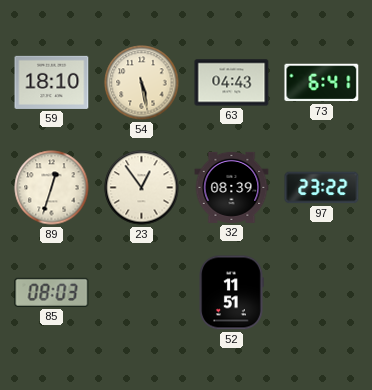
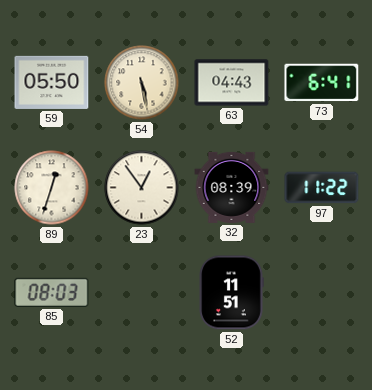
59: 18:10 -> 05:50
97: 23:22 -> 11:22
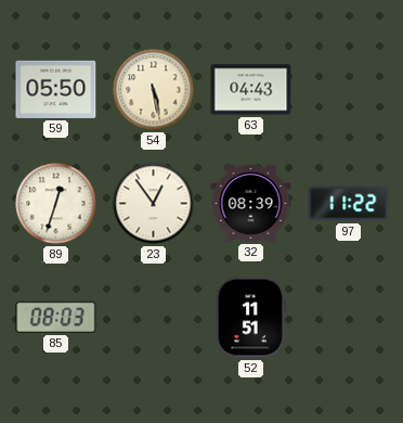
73: 6:41 -> none
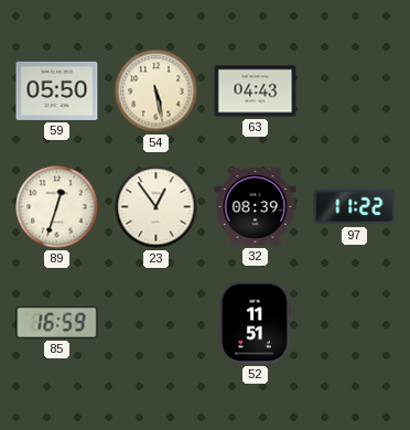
85: 08:03 -> 16:59
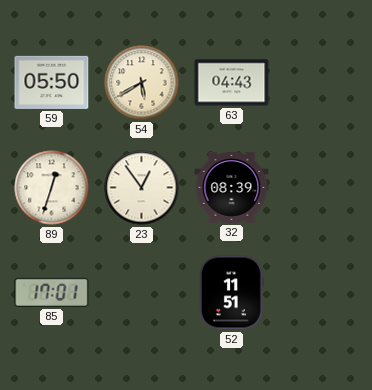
54: 5:28 -> 5:40
97: 11:22 -> none
85: 16:59 -> 17:01
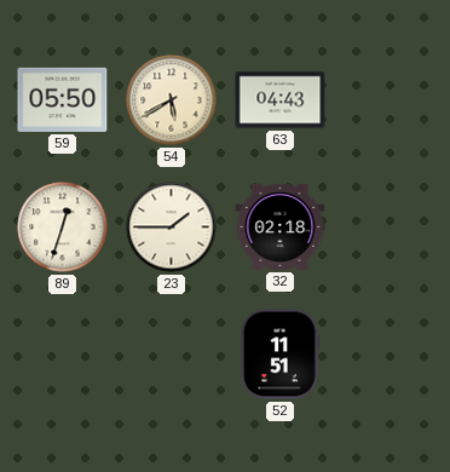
23: 12:54 -> 1:45
32: 08:39 -> 02:18
85: 17:01 -> none
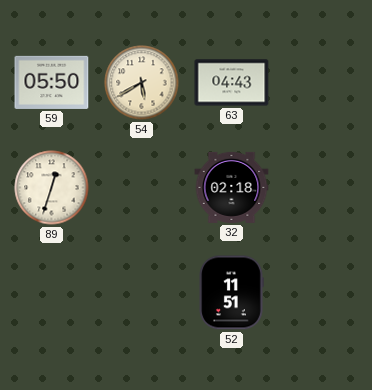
23: 1:45 -> none
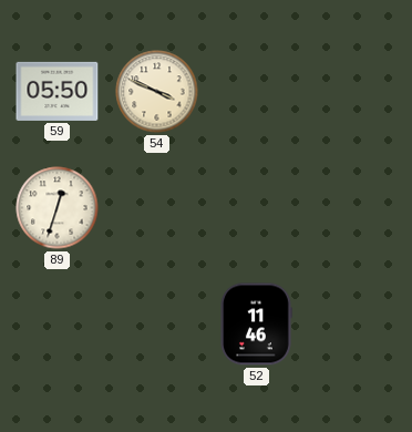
54: 5:40 -> 3:49
63: 04:43 -> none
32: 02:18 -> none
52: 11:51 -> 11:46
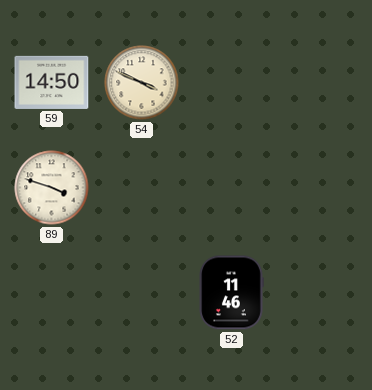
59: 05:50 -> 14:50
89: 12:33 -> 3:48
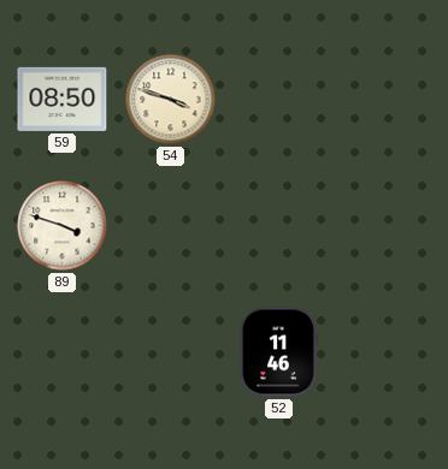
59: 14:50 -> 08:50
54: 3:49 -> 3:48
